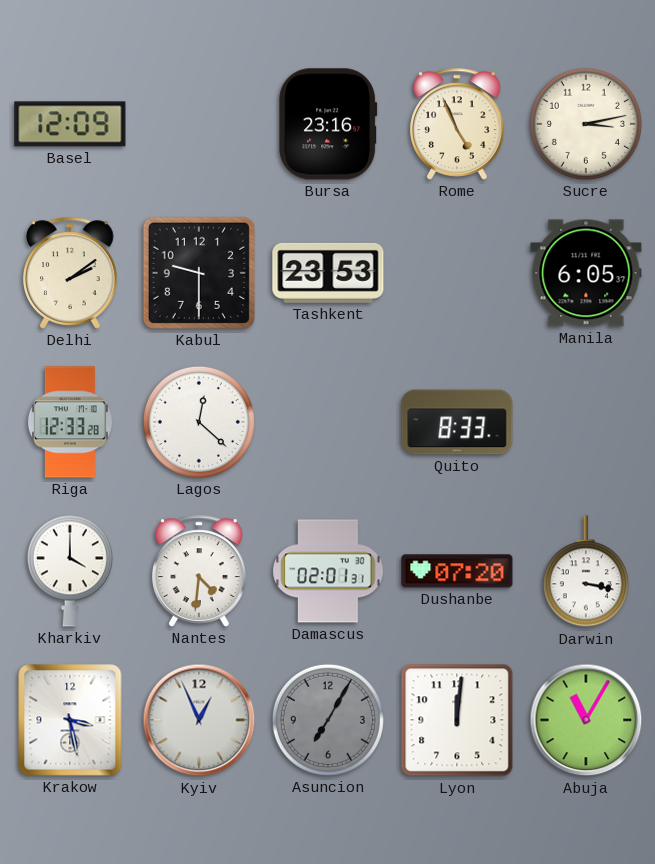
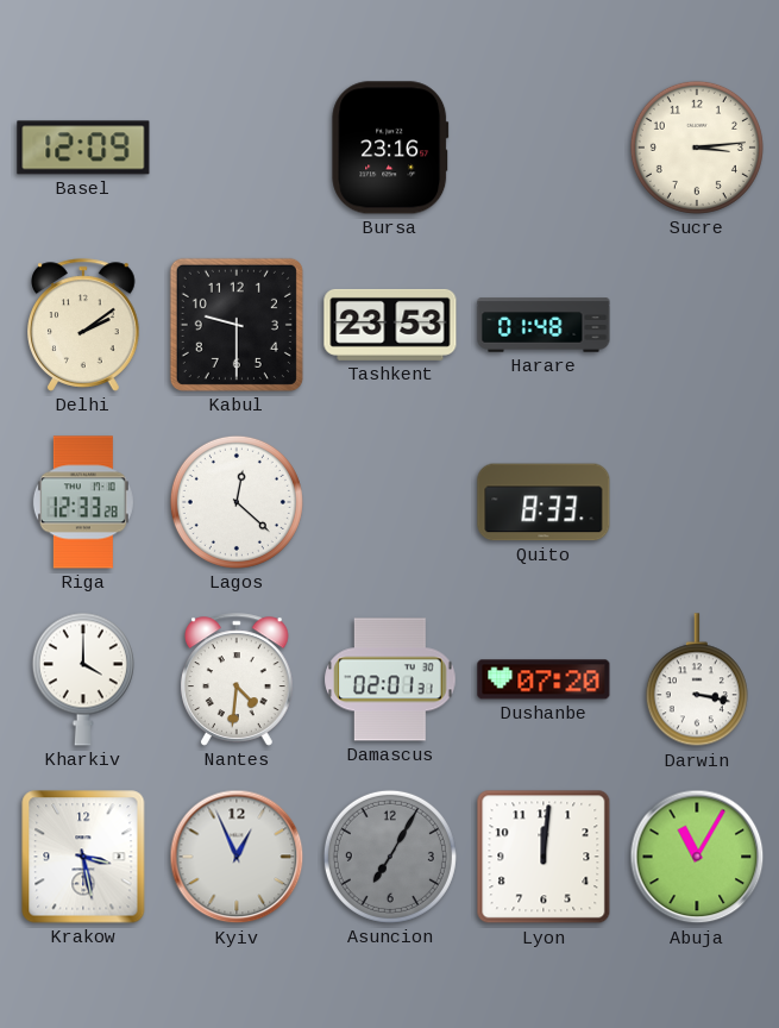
Rome: 4:56 -> none
Sucre: 3:13 -> 3:14
Harare: none -> 01:48
Manila: 6:05 -> none
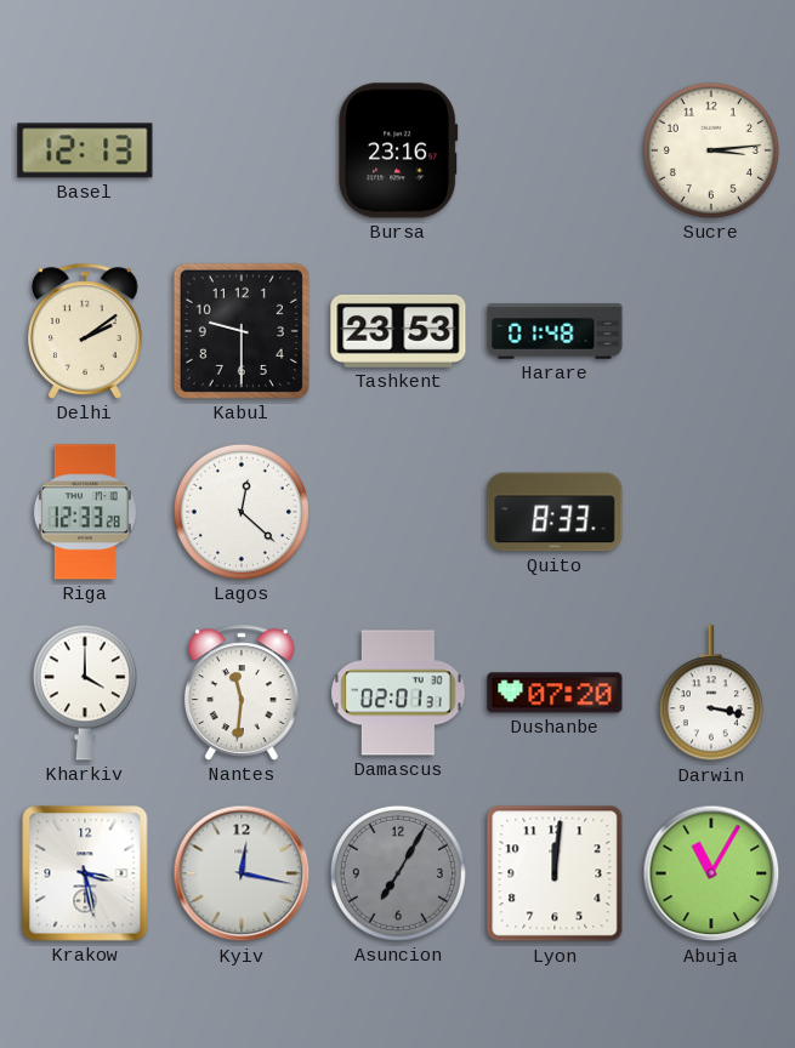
Basel: 12:09 -> 12:13
Nantes: 4:31 -> 11:31
Kyiv: 12:56 -> 12:17
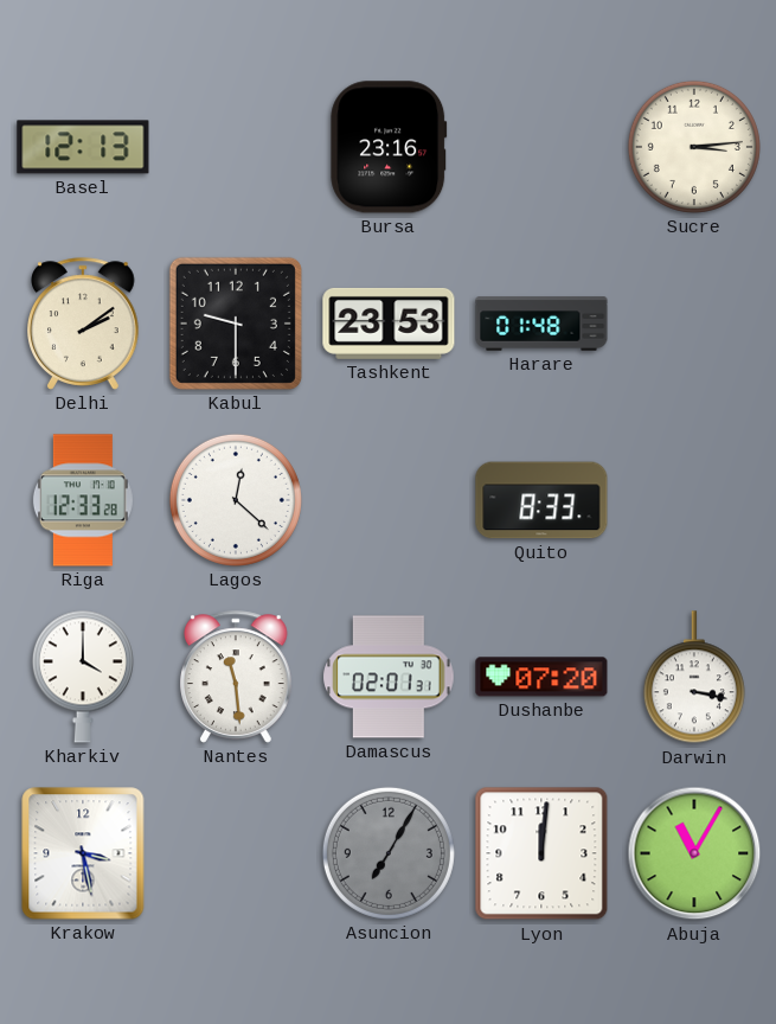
Nantes: 11:31 -> 11:29
Kyiv: 12:17 -> none
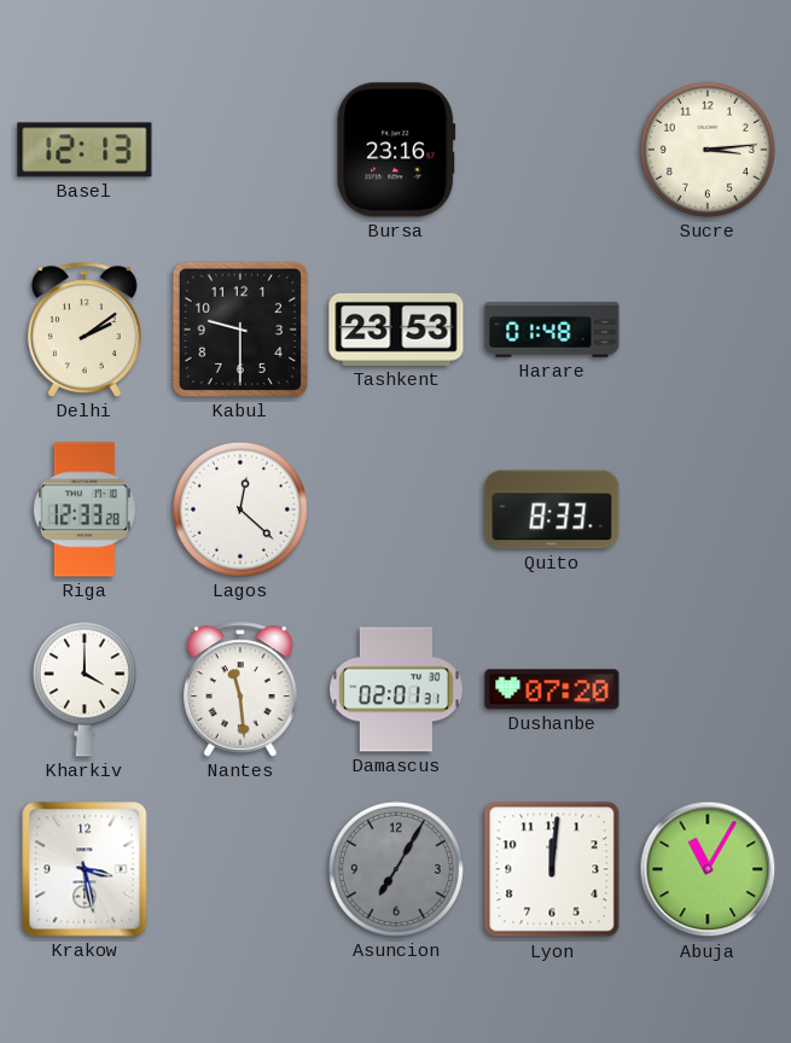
Darwin: 3:17 -> none
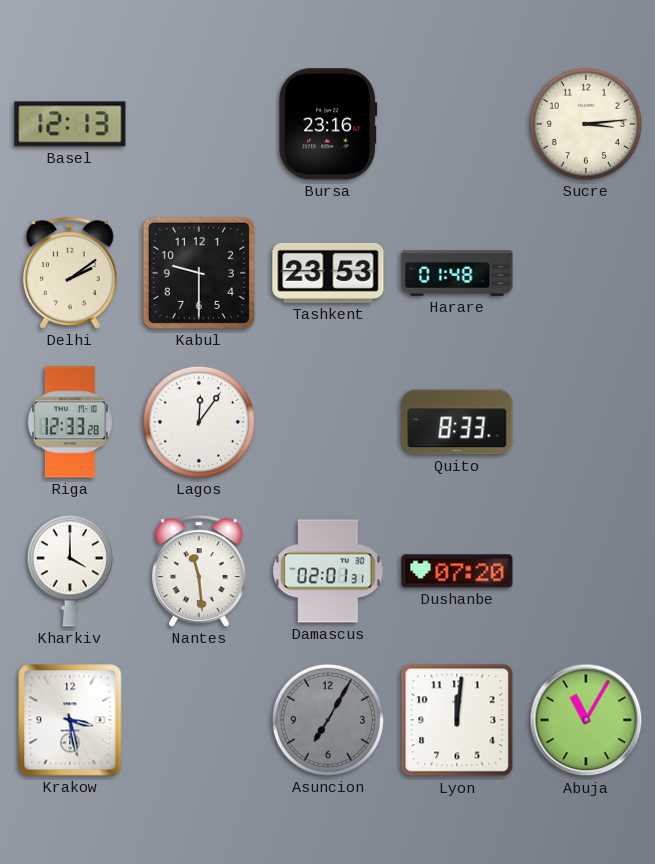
Lagos: 12:22 -> 12:06
